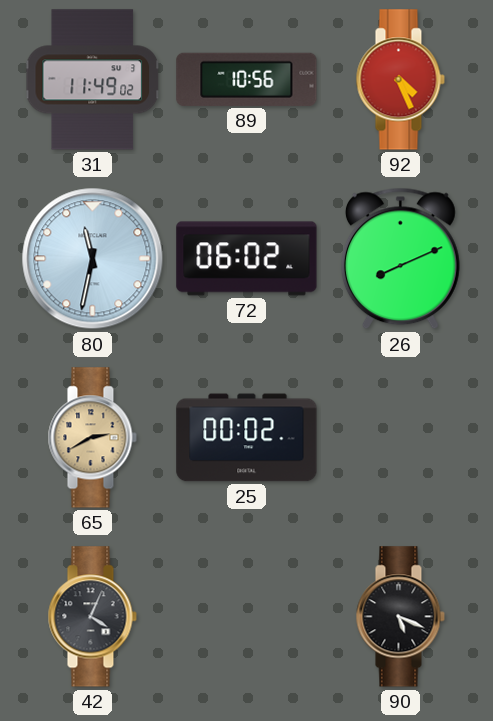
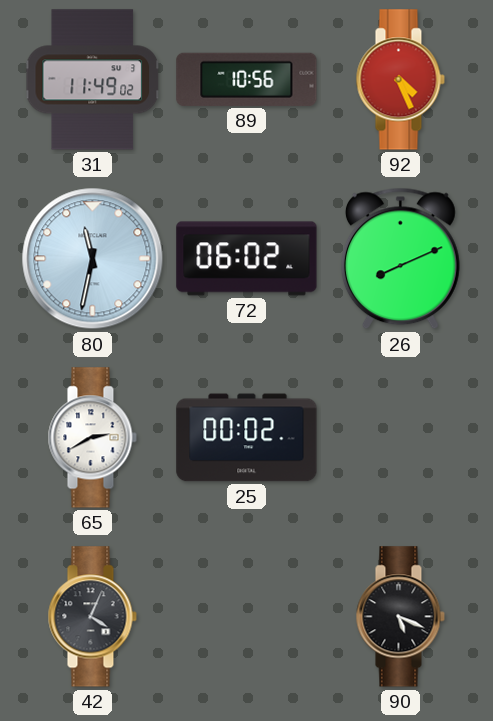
65 dial: champagne -> white
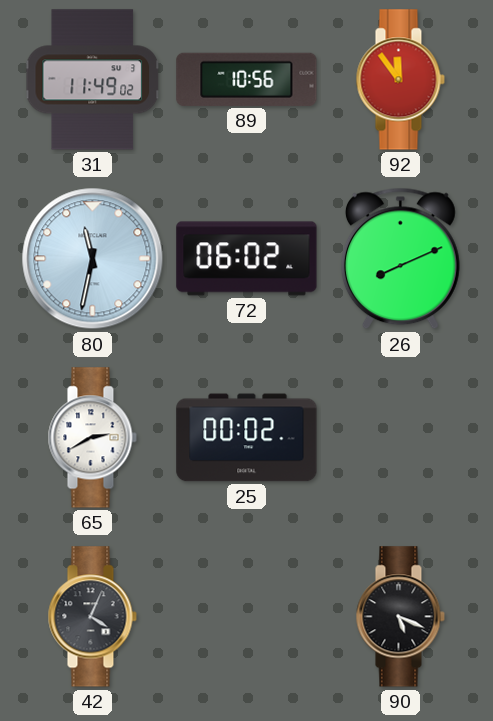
92: 4:26 -> 11:54
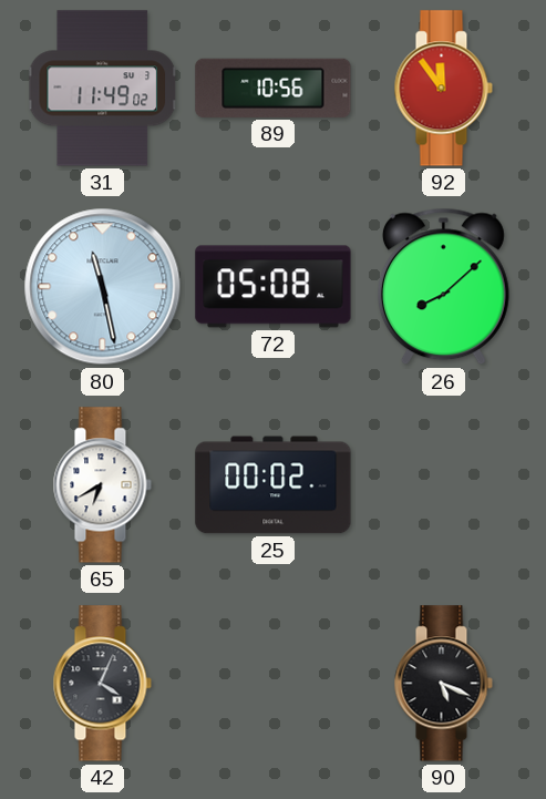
80: 11:32 -> 11:28
72: 06:02 -> 05:08
26: 8:11 -> 8:08
65: 2:40 -> 6:40
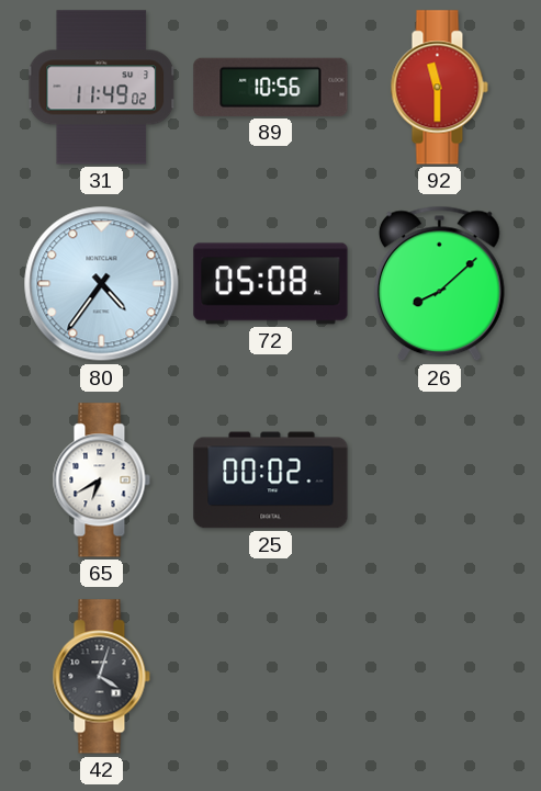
92: 11:54 -> 11:30
80: 11:28 -> 4:36
42: 4:04 -> 4:03
90: 5:19 -> none
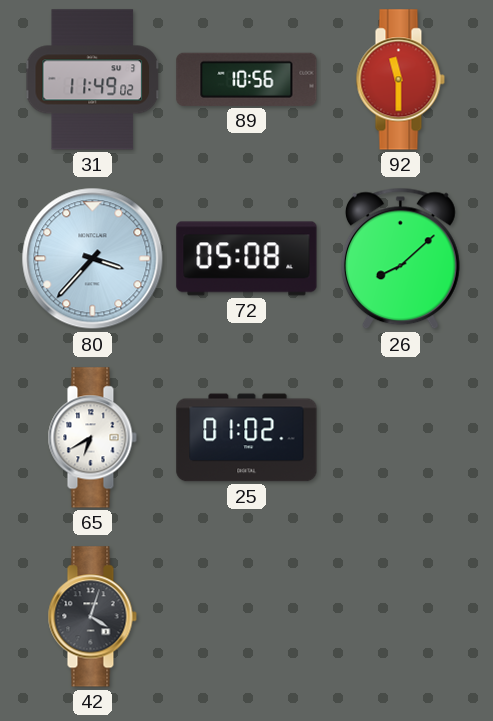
80: 4:36 -> 3:37
25: 00:02 -> 01:02
